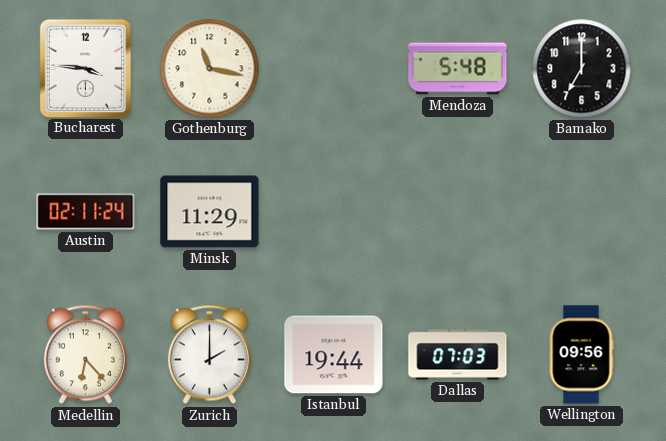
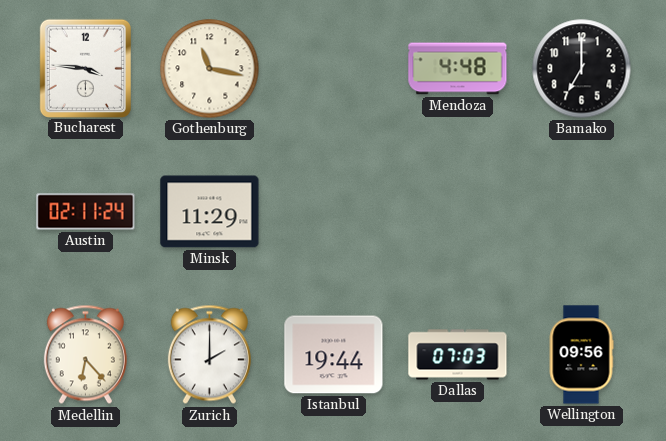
Mendoza: 5:48 -> 4:48
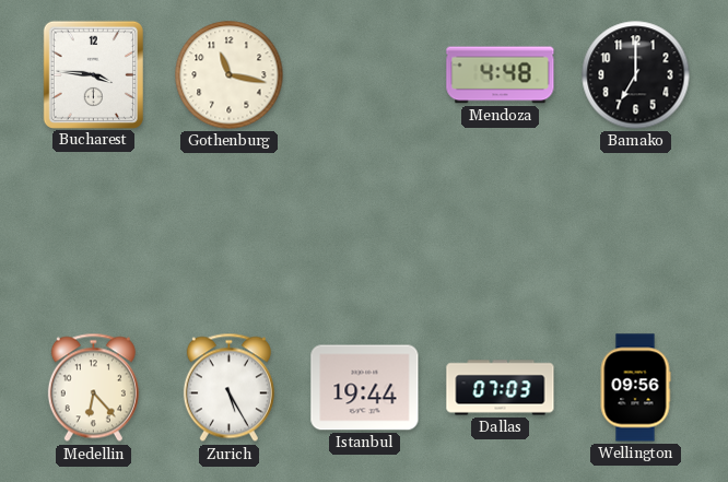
Austin: 02:11 -> none
Minsk: 11:29 -> none
Zurich: 2:00 -> 5:25
